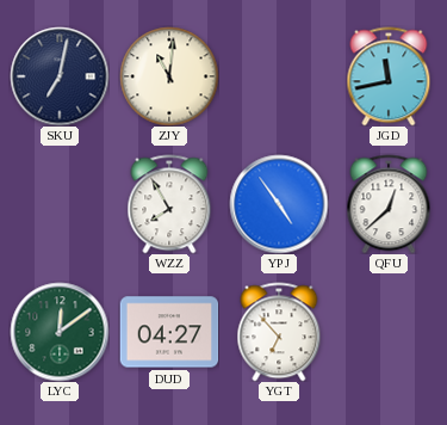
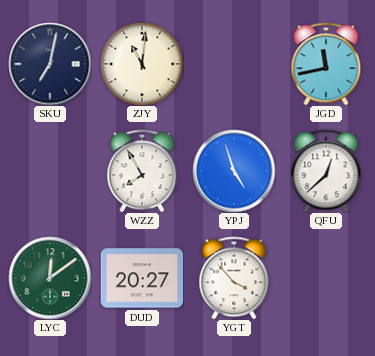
YPJ: 4:54 -> 4:57
DUD: 04:27 -> 20:27
YGT: 6:53 -> 3:53
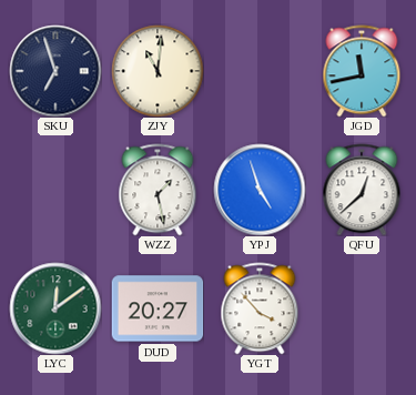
SKU: 7:02 -> 6:57
WZZ: 7:55 -> 1:28
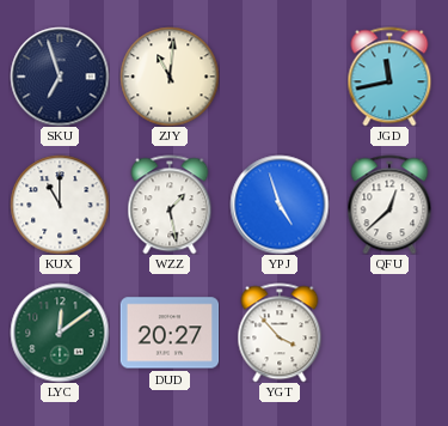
KUX: none -> 11:00
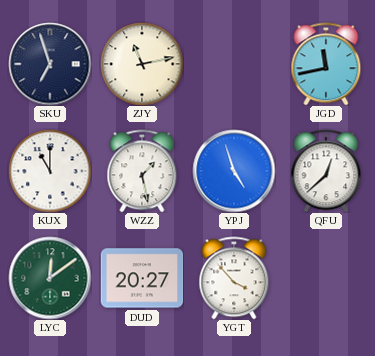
ZJY: 11:01 -> 11:13
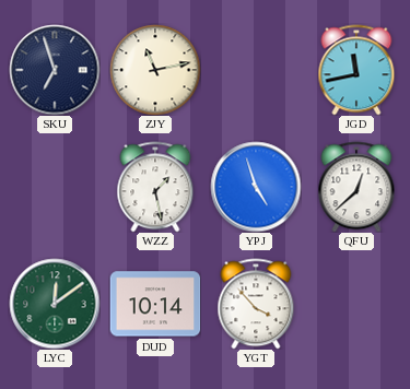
KUX: 11:00 -> none
DUD: 20:27 -> 10:14
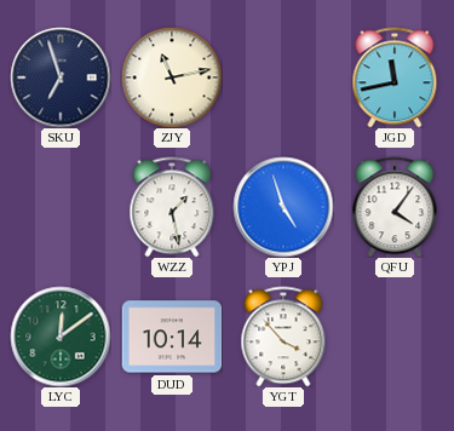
QFU: 12:38 -> 4:06
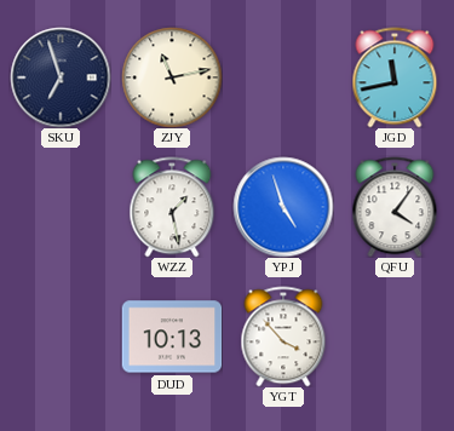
LYC: 12:09 -> none
DUD: 10:14 -> 10:13
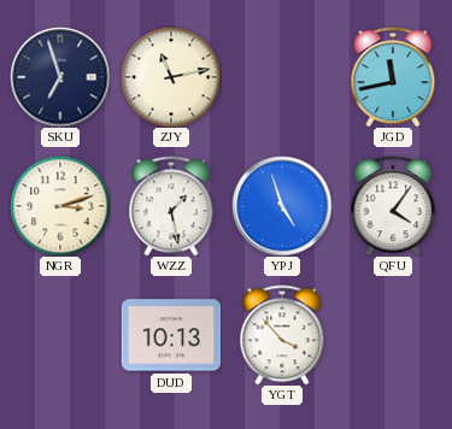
NGR: none -> 3:12
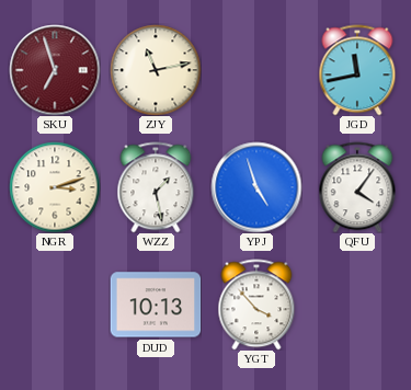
SKU dial: navy -> burgundy
